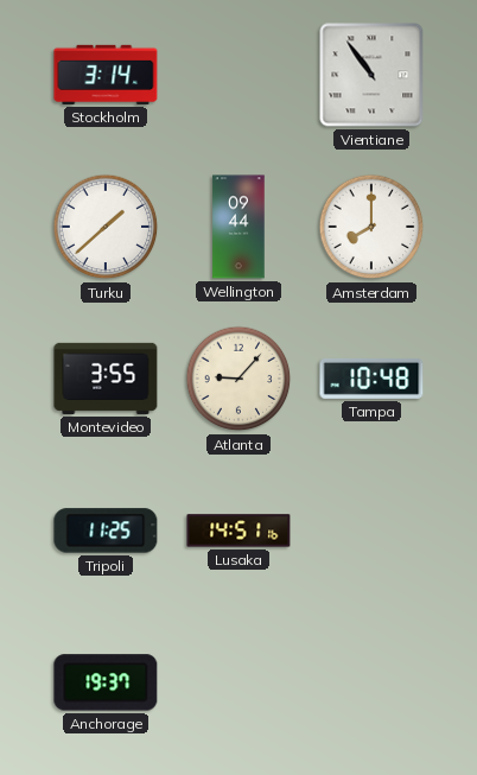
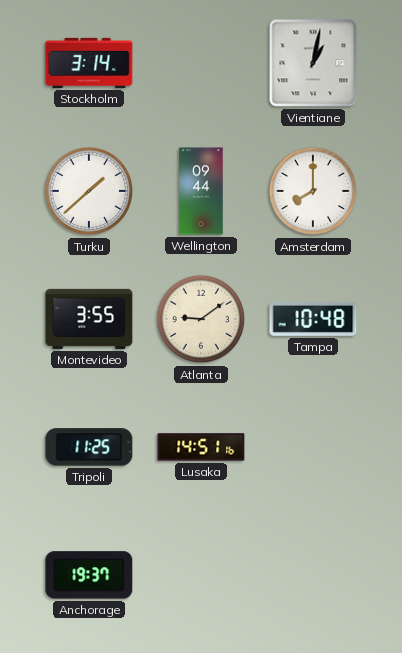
Vientiane: 10:54 -> 1:02
Atlanta: 9:07 -> 9:09
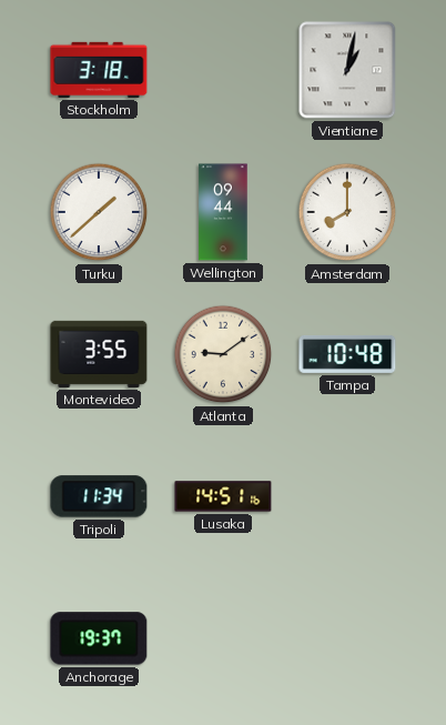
Stockholm: 3:14 -> 3:18
Tripoli: 11:25 -> 11:34
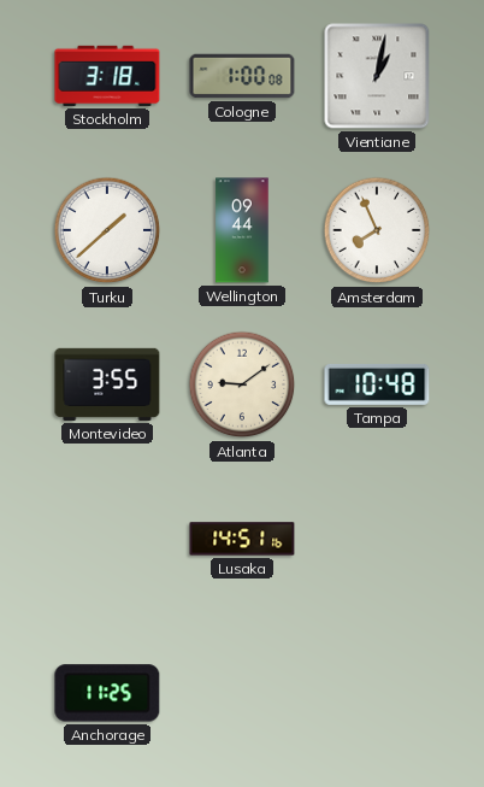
Cologne: none -> 1:00
Amsterdam: 8:00 -> 7:56
Tripoli: 11:34 -> none
Anchorage: 19:37 -> 11:25
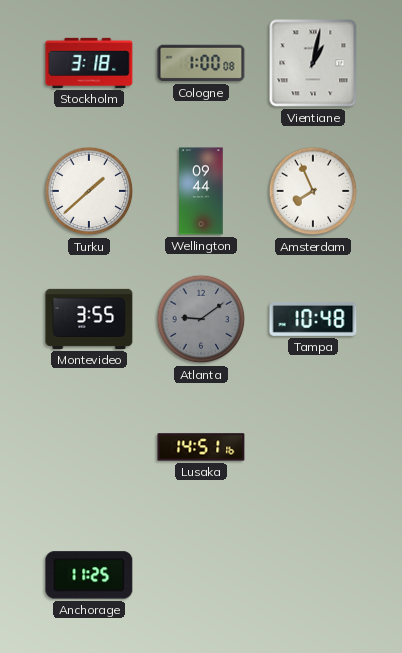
Atlanta dial: cream -> grey
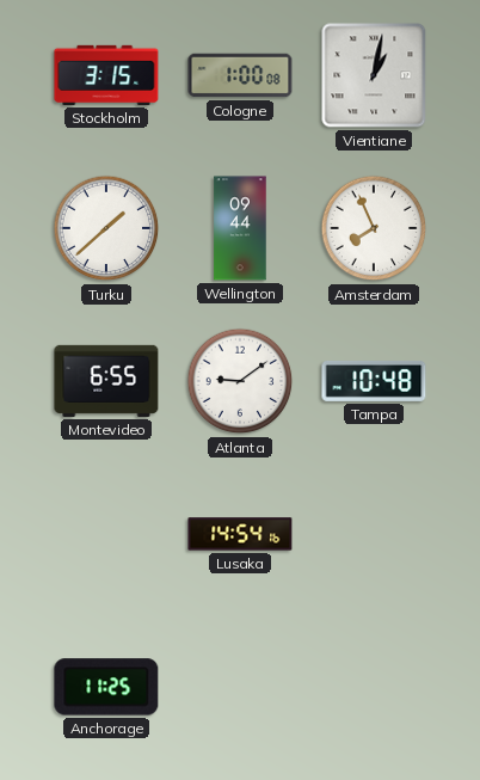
Stockholm: 3:18 -> 3:15
Montevideo: 3:55 -> 6:55
Atlanta dial: grey -> white
Lusaka: 14:51 -> 14:54
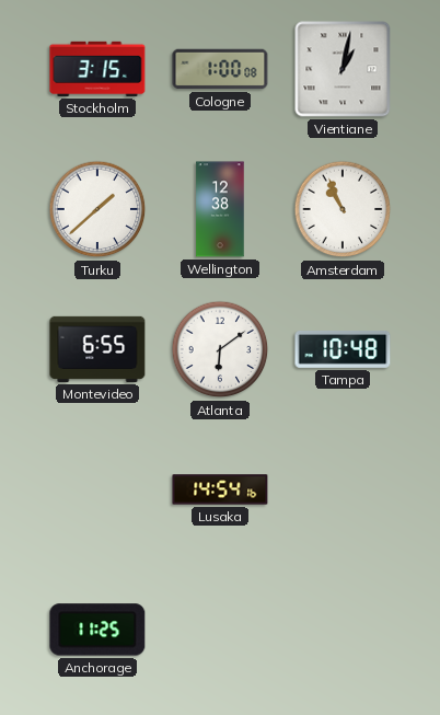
Wellington: 09:44 -> 12:38
Amsterdam: 7:56 -> 10:56
Atlanta: 9:09 -> 6:09
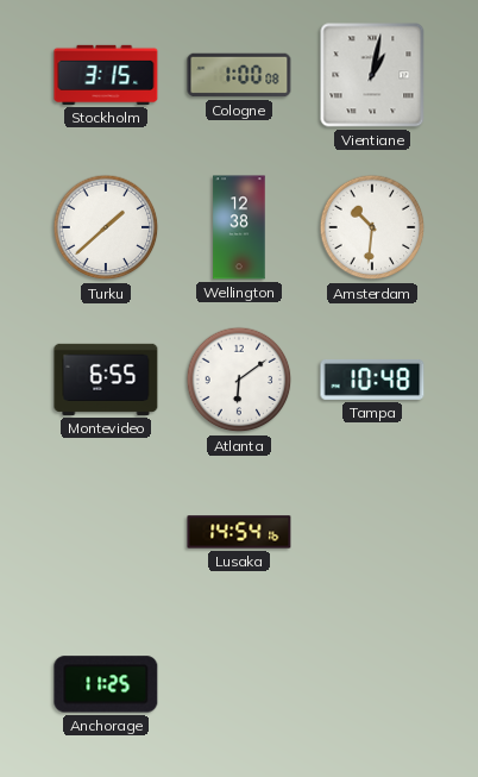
Amsterdam: 10:56 -> 10:31
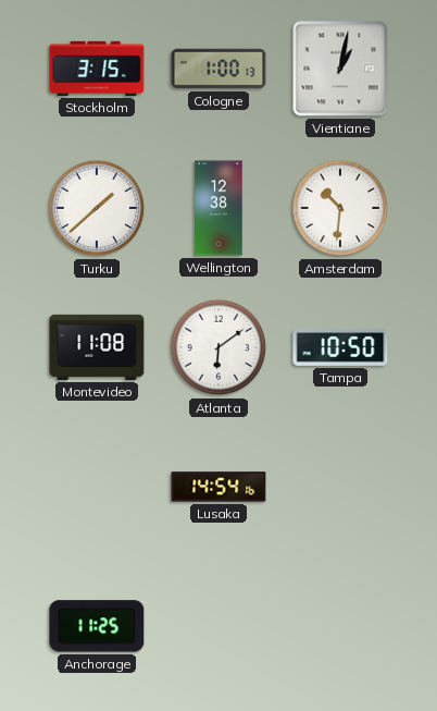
Cologne: 1:00:08 -> 1:00:13
Montevideo: 6:55 -> 11:08
Tampa: 10:48 -> 10:50
